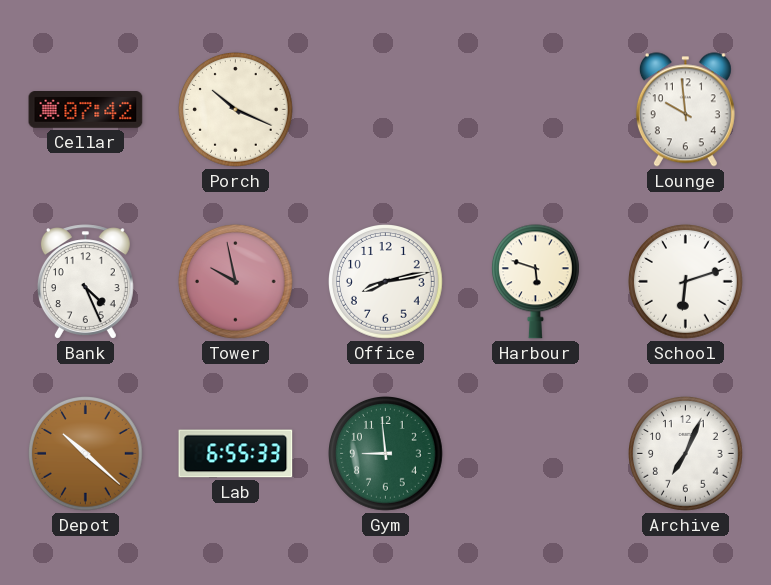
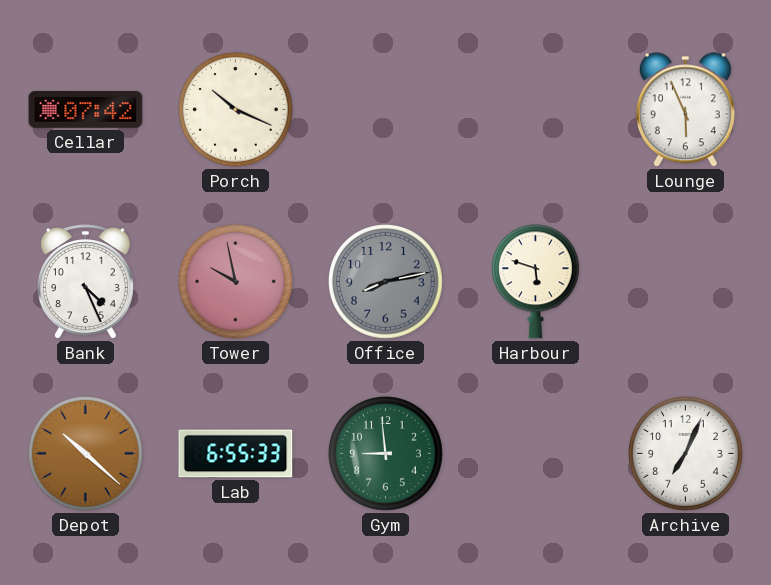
Lounge: 9:59 -> 5:56
Office dial: white -> grey
School: 6:12 -> none
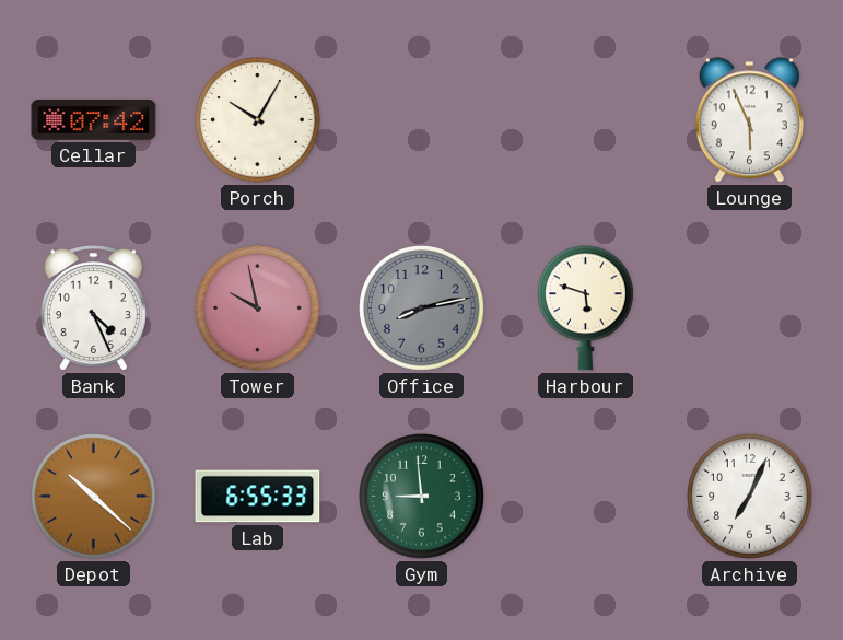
Porch: 10:19 -> 10:05
